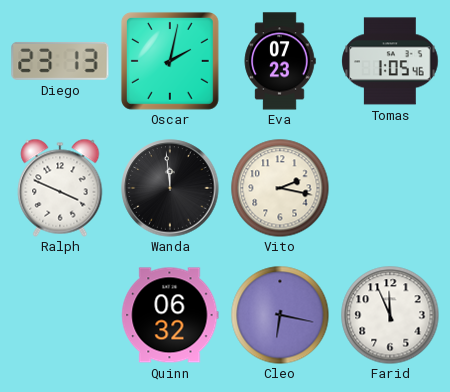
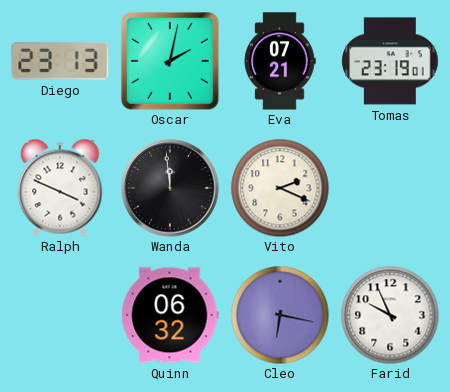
Eva: 07:23 -> 07:21
Tomas: 1:05 -> 23:19
Vito: 2:17 -> 2:19
Farid: 11:56 -> 9:56
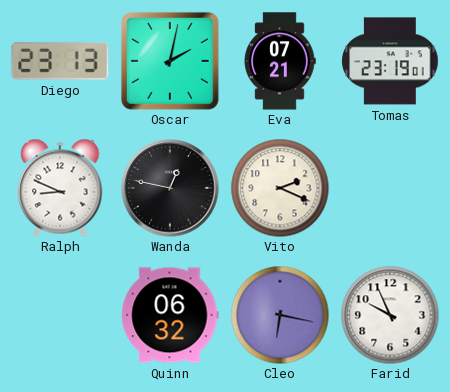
Ralph: 3:49 -> 8:49
Wanda: 11:59 -> 12:47
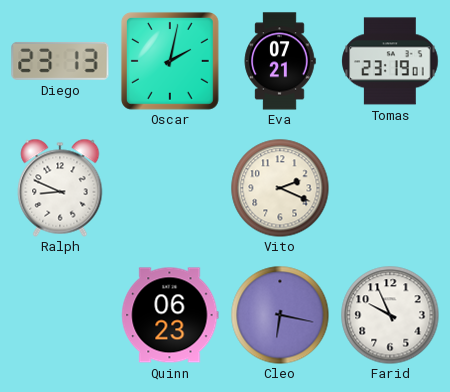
Wanda: 12:47 -> none
Quinn: 06:32 -> 06:23
